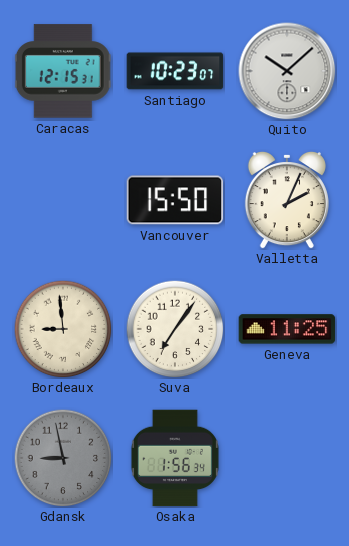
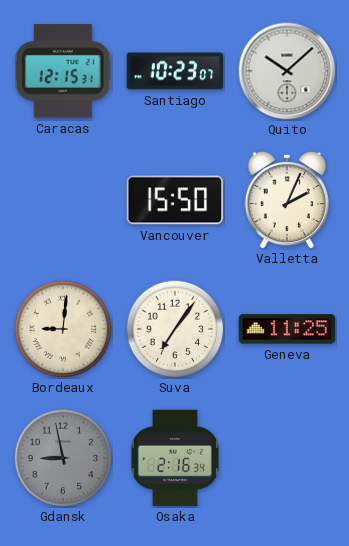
Bordeaux: 8:59 -> 9:01
Osaka: 1:56 -> 2:16
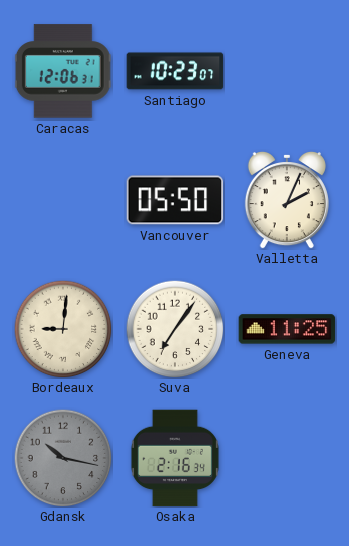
Caracas: 12:15 -> 12:06
Quito: 10:08 -> none
Vancouver: 15:50 -> 05:50
Gdansk: 8:58 -> 10:17
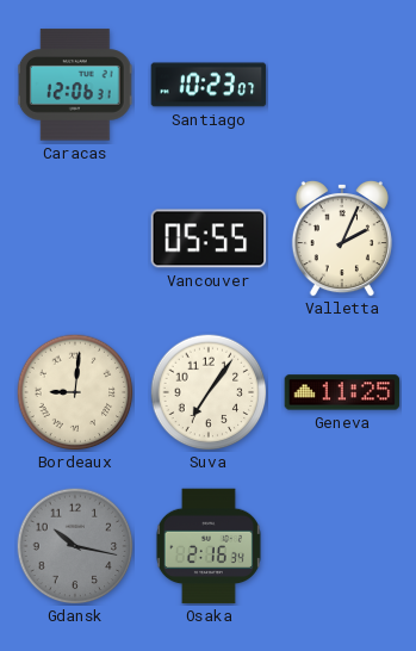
Vancouver: 05:50 -> 05:55
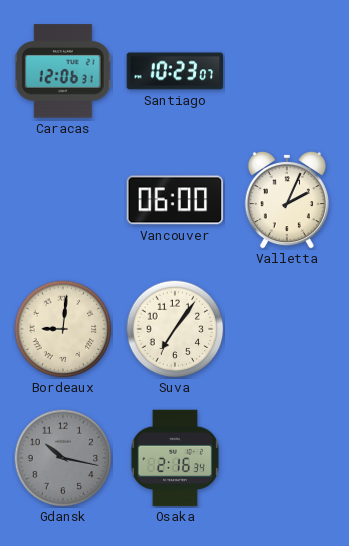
Vancouver: 05:55 -> 06:00
Geneva: 11:25 -> none
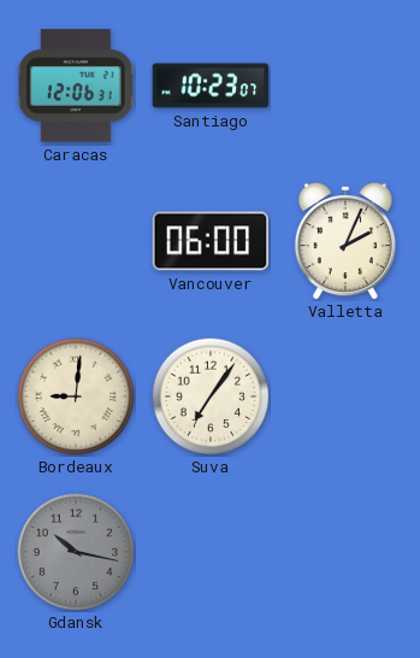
Osaka: 2:16 -> none
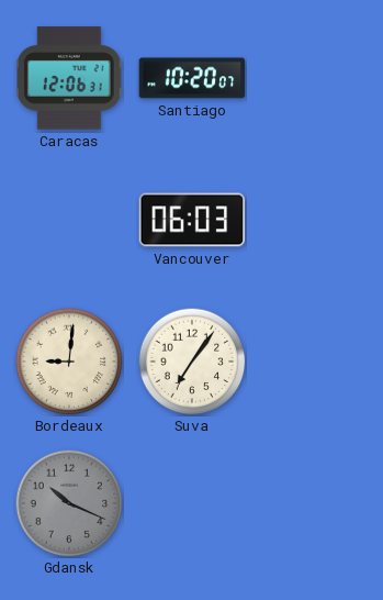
Santiago: 10:23 -> 10:20
Vancouver: 06:00 -> 06:03
Valletta: 2:04 -> none
Gdansk: 10:17 -> 10:19
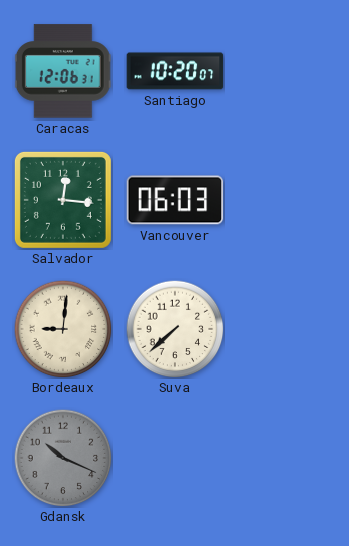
Salvador: none -> 12:16
Suva: 7:06 -> 7:38
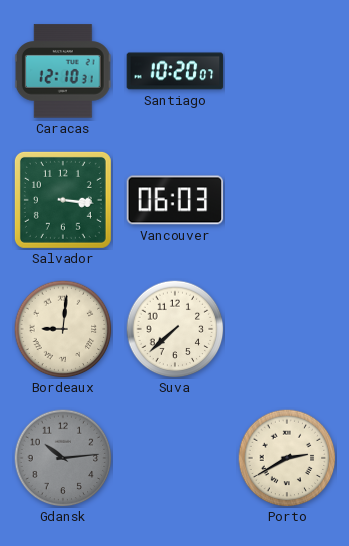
Caracas: 12:06 -> 12:10
Salvador: 12:16 -> 3:16
Gdansk: 10:19 -> 10:14
Porto: none -> 2:40
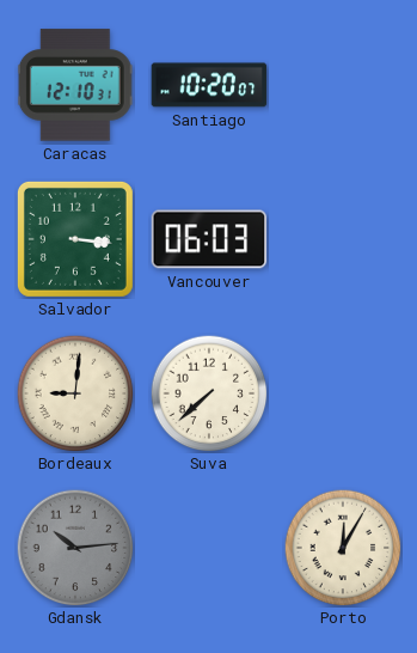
Porto: 2:40 -> 12:05
